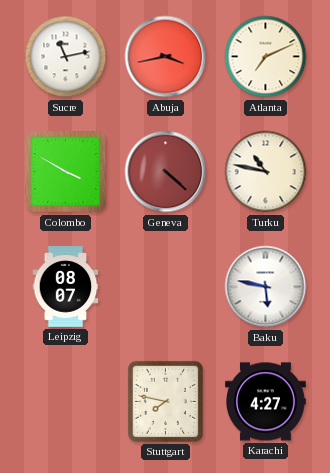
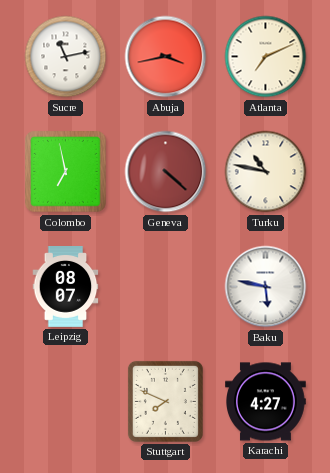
Colombo: 3:50 -> 6:58
Stuttgart: 7:47 -> 7:49
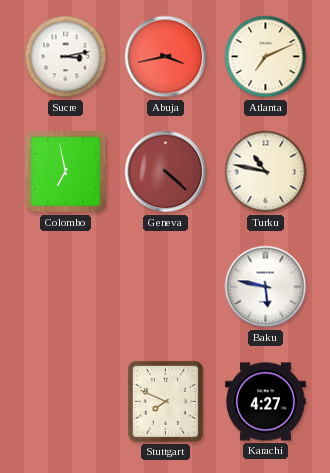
Sucre: 11:13 -> 3:13
Leipzig: 08:07 -> none
